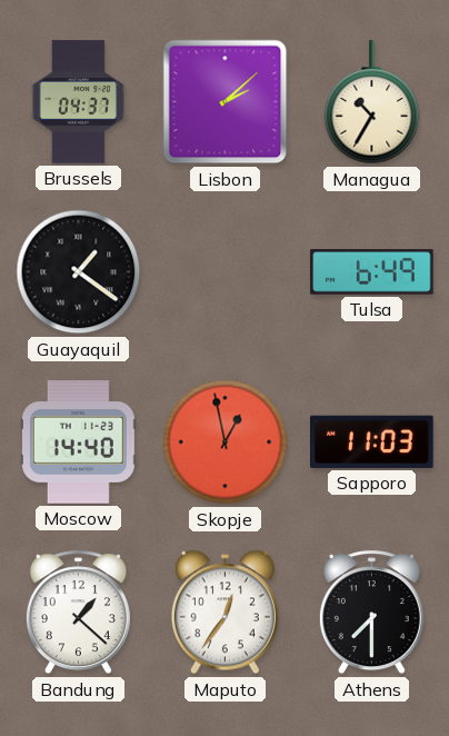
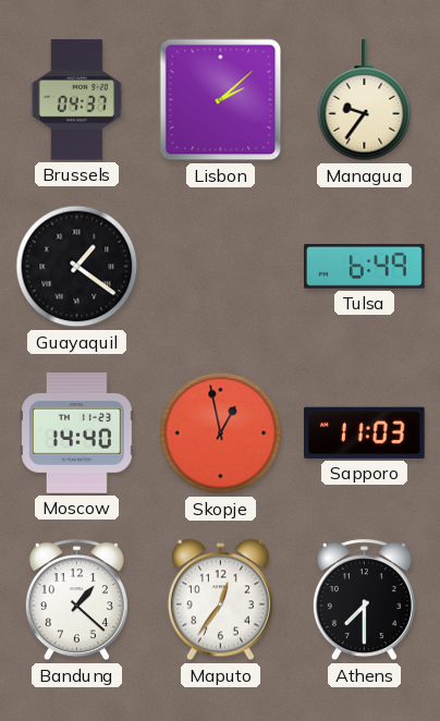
Managua: 10:35 -> 9:36
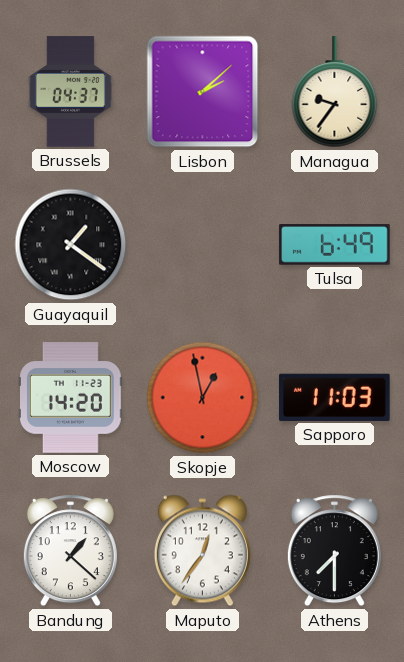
Moscow: 14:40 -> 14:20
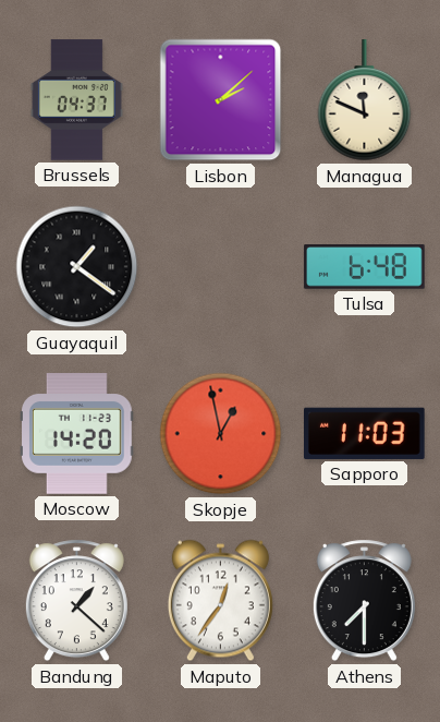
Managua: 9:36 -> 11:49
Tulsa: 6:49 -> 6:48
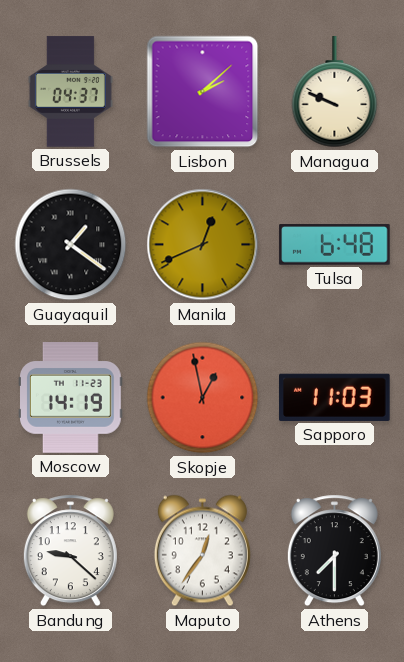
Managua: 11:49 -> 9:49
Manila: none -> 12:41
Moscow: 14:20 -> 14:19
Bandung: 1:22 -> 9:22
